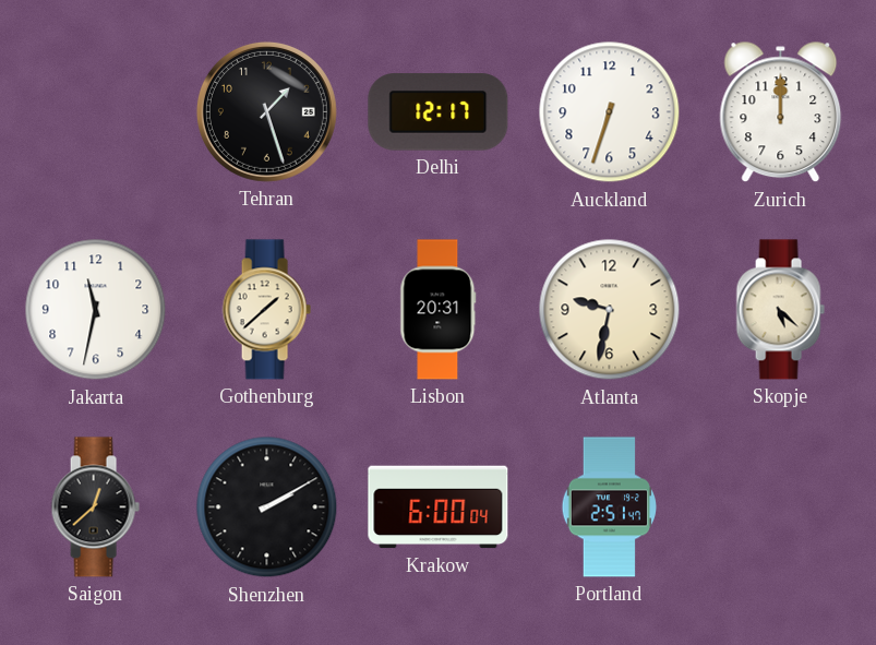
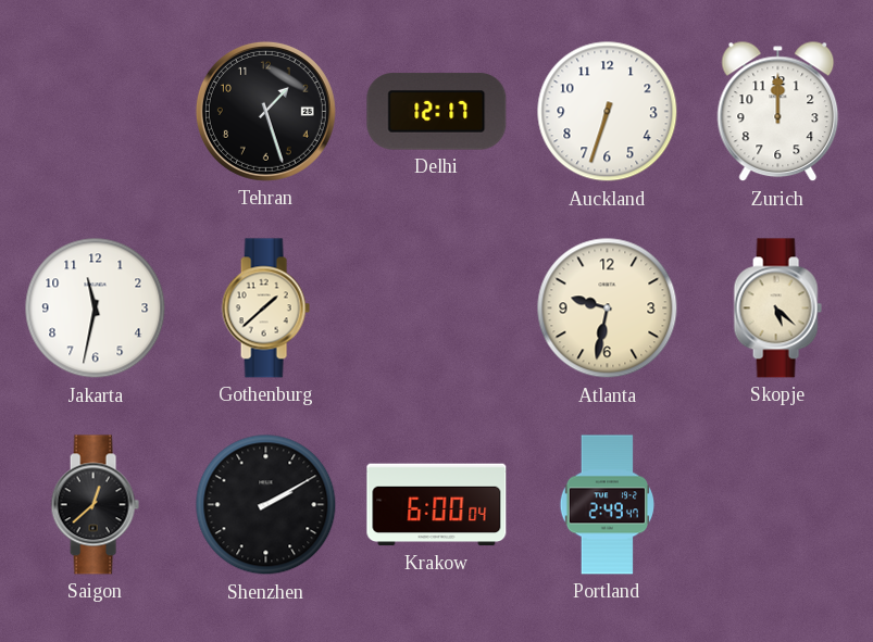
Lisbon: 20:31 -> none
Portland: 2:51 -> 2:49
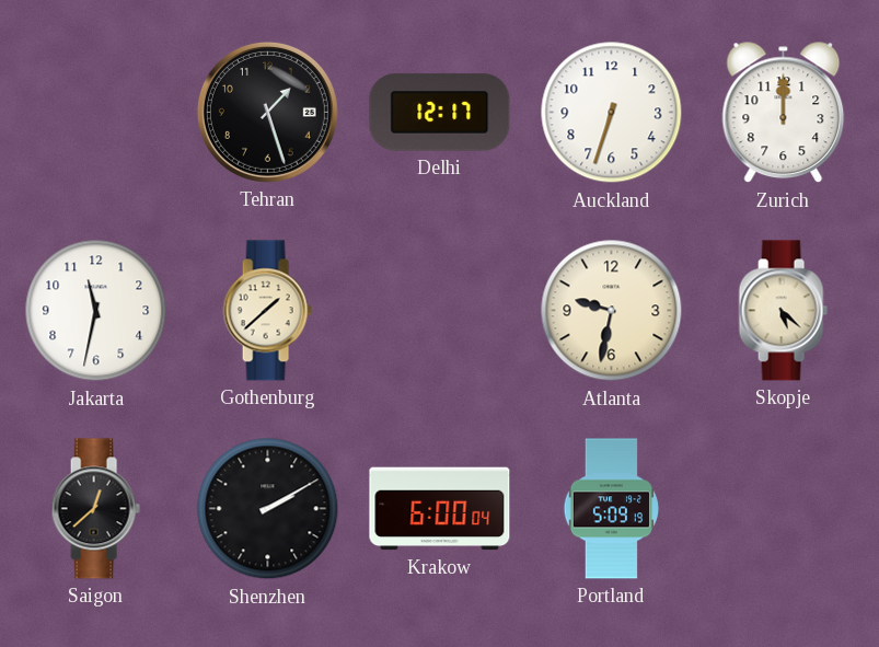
Portland: 2:49 -> 5:09
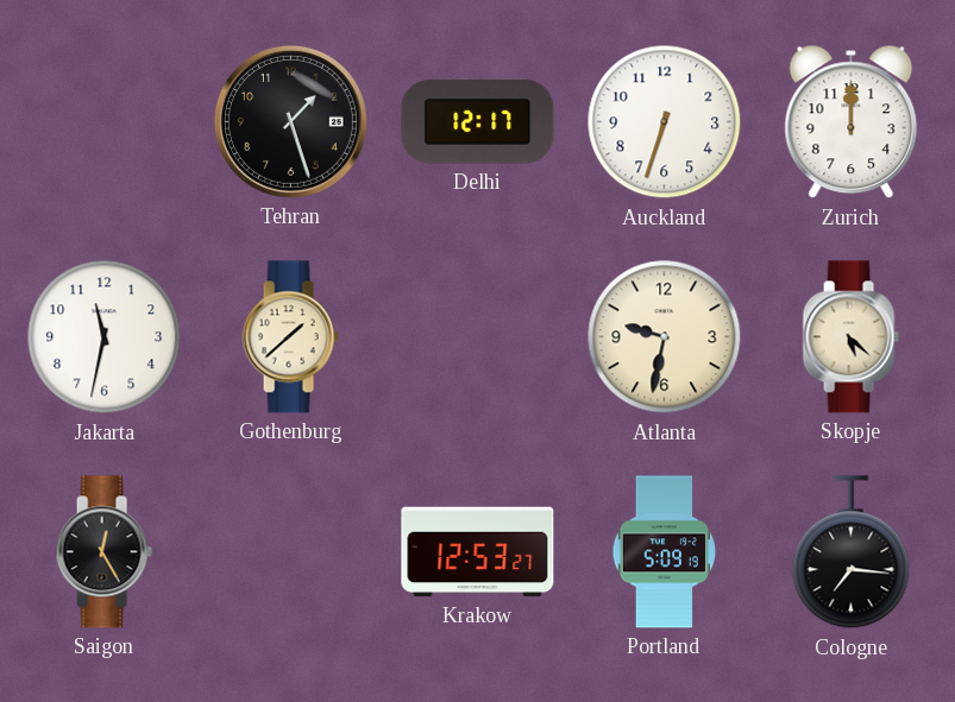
Saigon: 12:38 -> 12:25
Shenzhen: 2:10 -> none
Krakow: 6:00 -> 12:53
Cologne: none -> 7:16
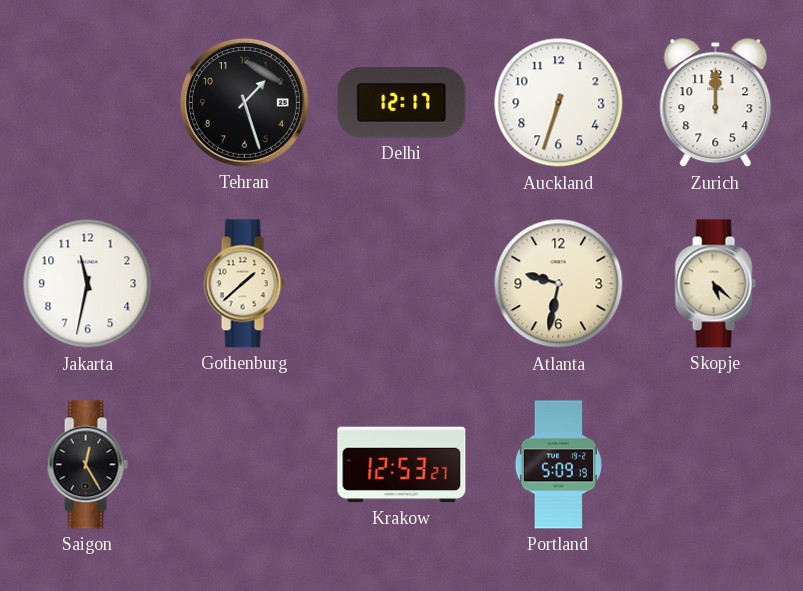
Cologne: 7:16 -> none
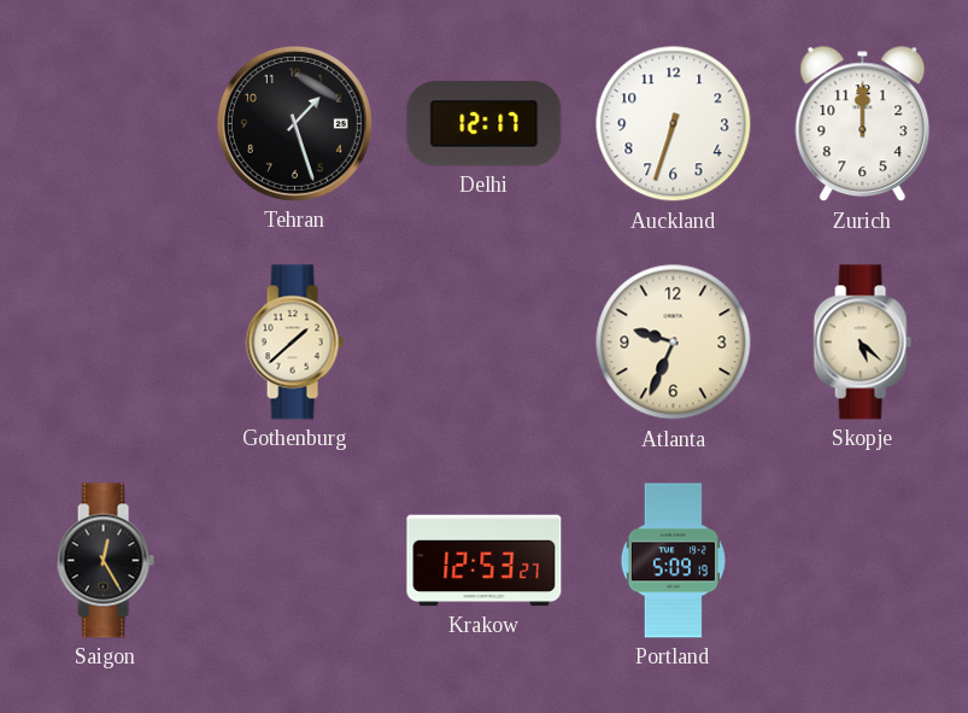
Jakarta: 11:32 -> none
Atlanta: 9:32 -> 9:34
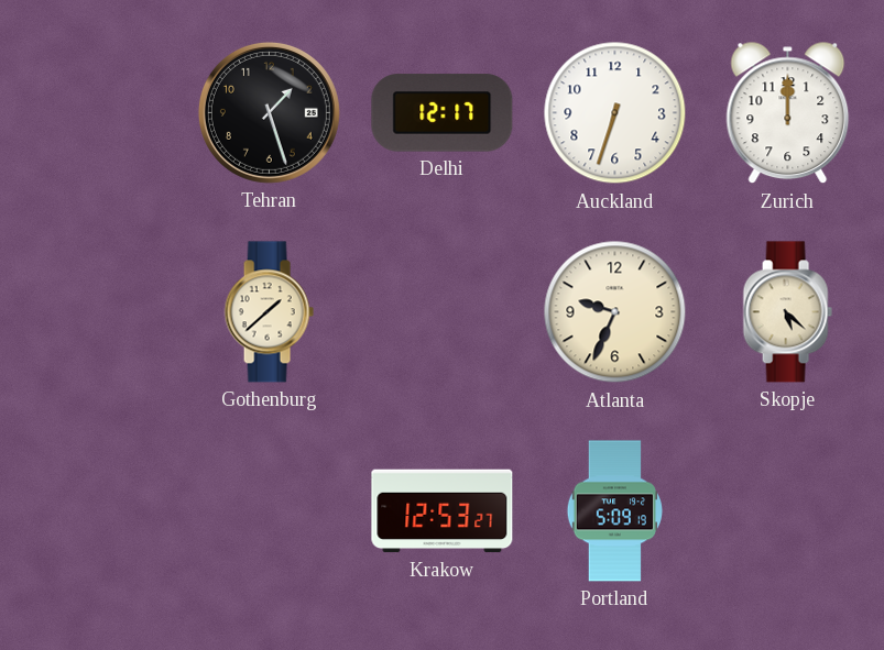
Saigon: 12:25 -> none
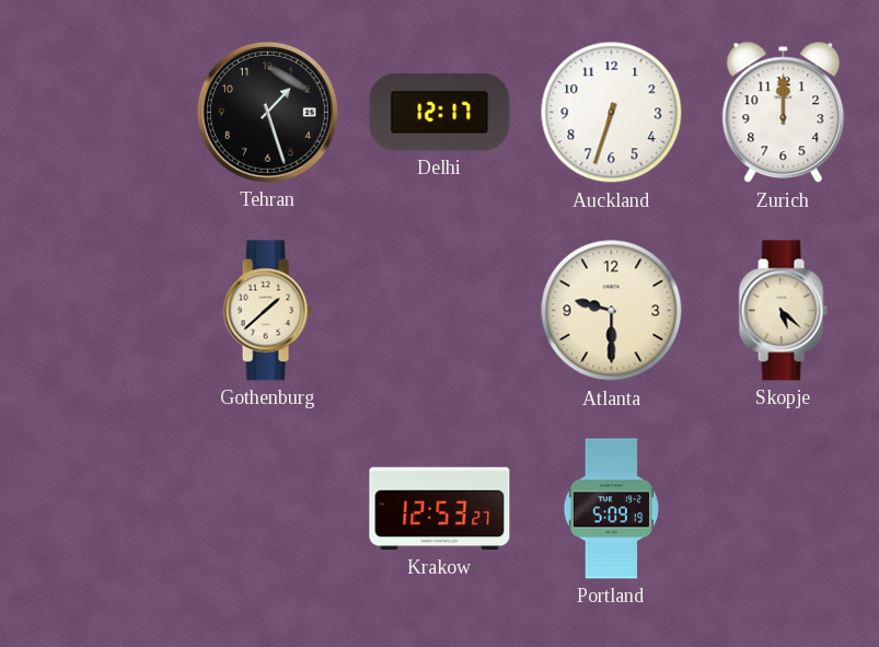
Atlanta: 9:34 -> 9:30
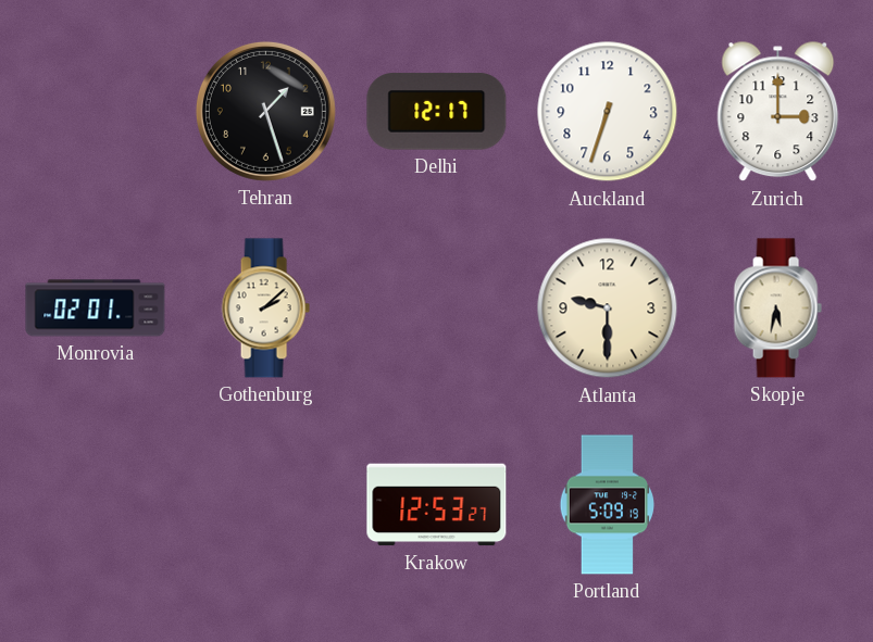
Zurich: 12:00 -> 3:00
Monrovia: none -> 02:01
Gothenburg: 1:38 -> 2:08
Skopje: 5:22 -> 5:32
